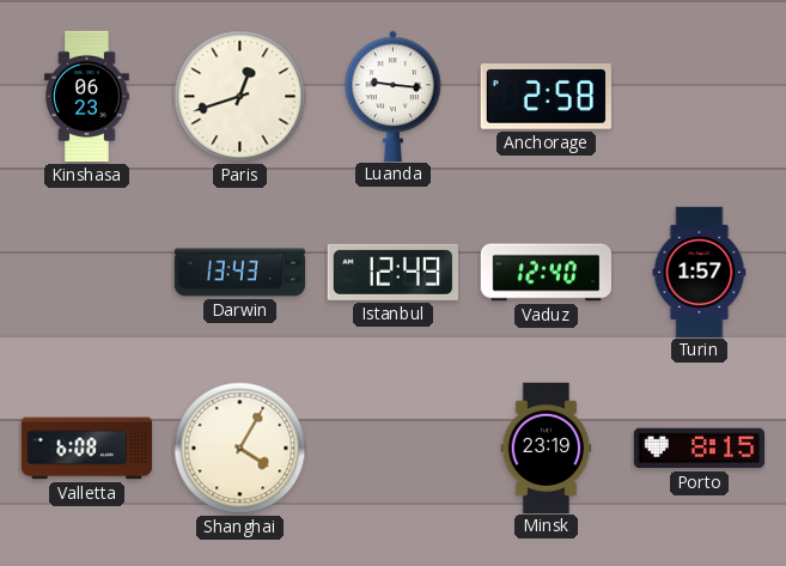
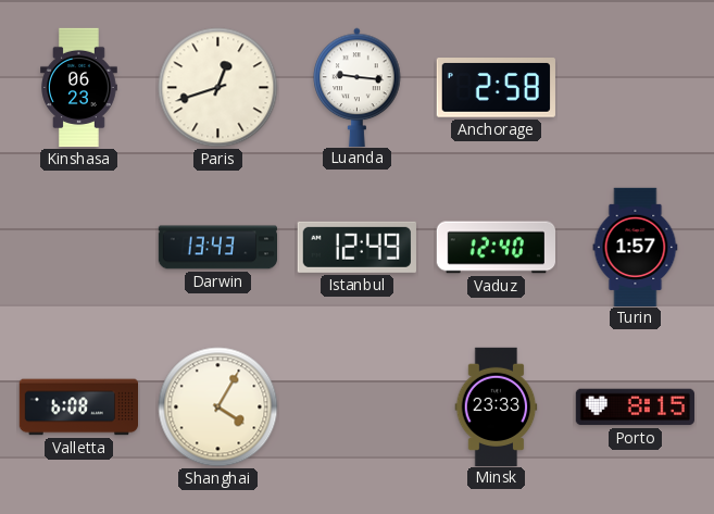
Minsk: 23:19 -> 23:33
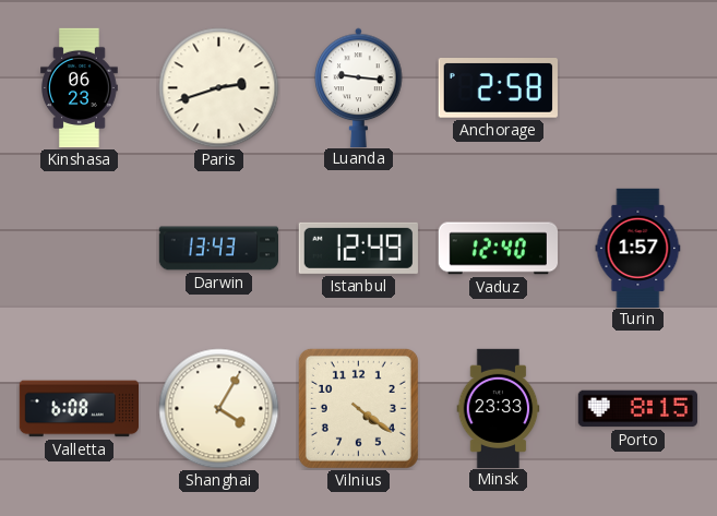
Paris: 12:42 -> 2:42
Vilnius: none -> 4:21
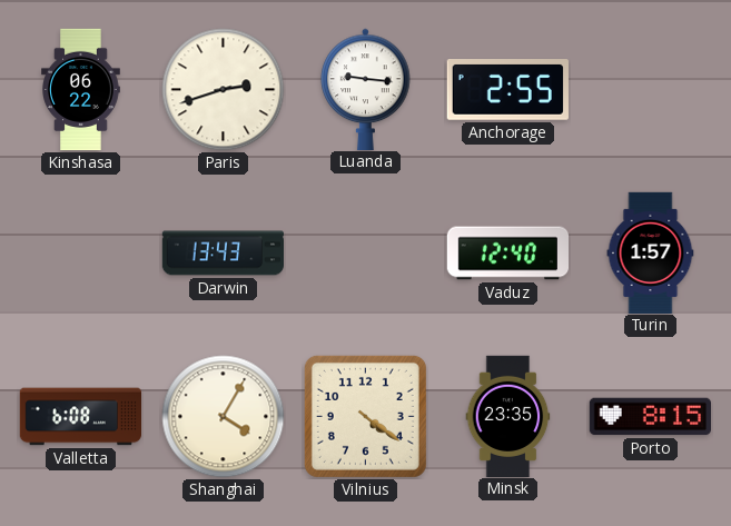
Kinshasa: 06:23 -> 06:22
Anchorage: 2:58 -> 2:55
Istanbul: 12:49 -> none
Minsk: 23:33 -> 23:35
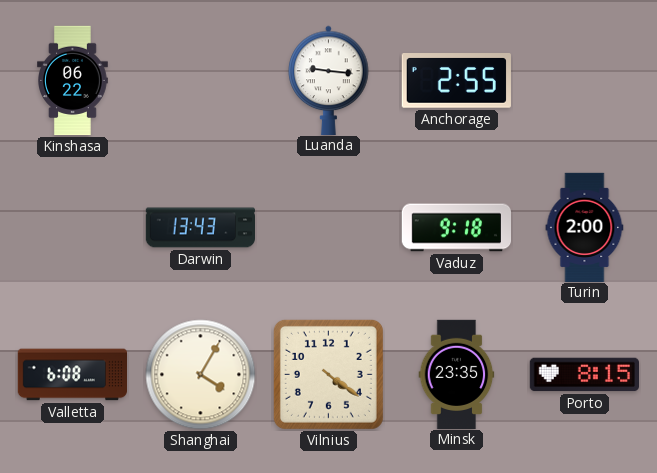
Paris: 2:42 -> none
Vaduz: 12:40 -> 9:18
Turin: 1:57 -> 2:00
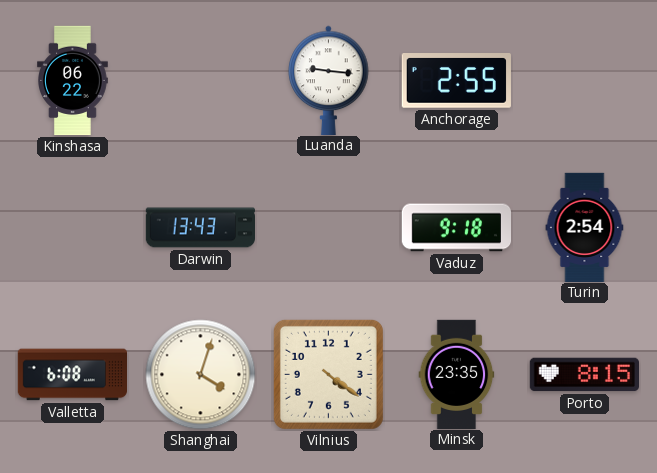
Turin: 2:00 -> 2:54
Shanghai: 4:05 -> 4:03
